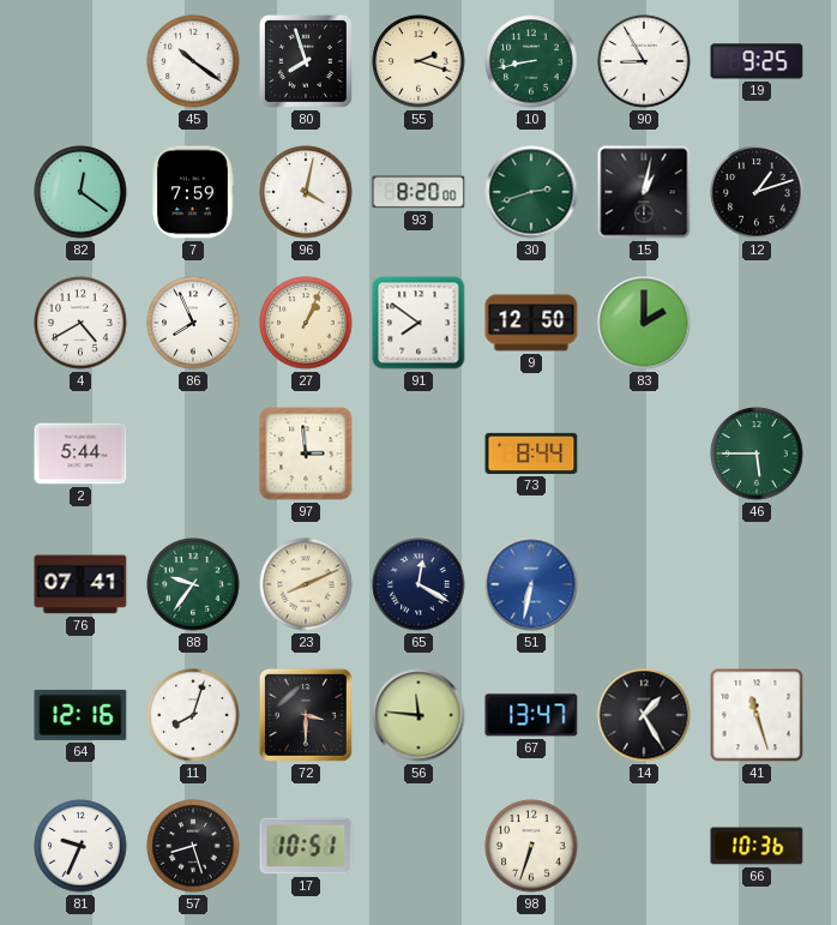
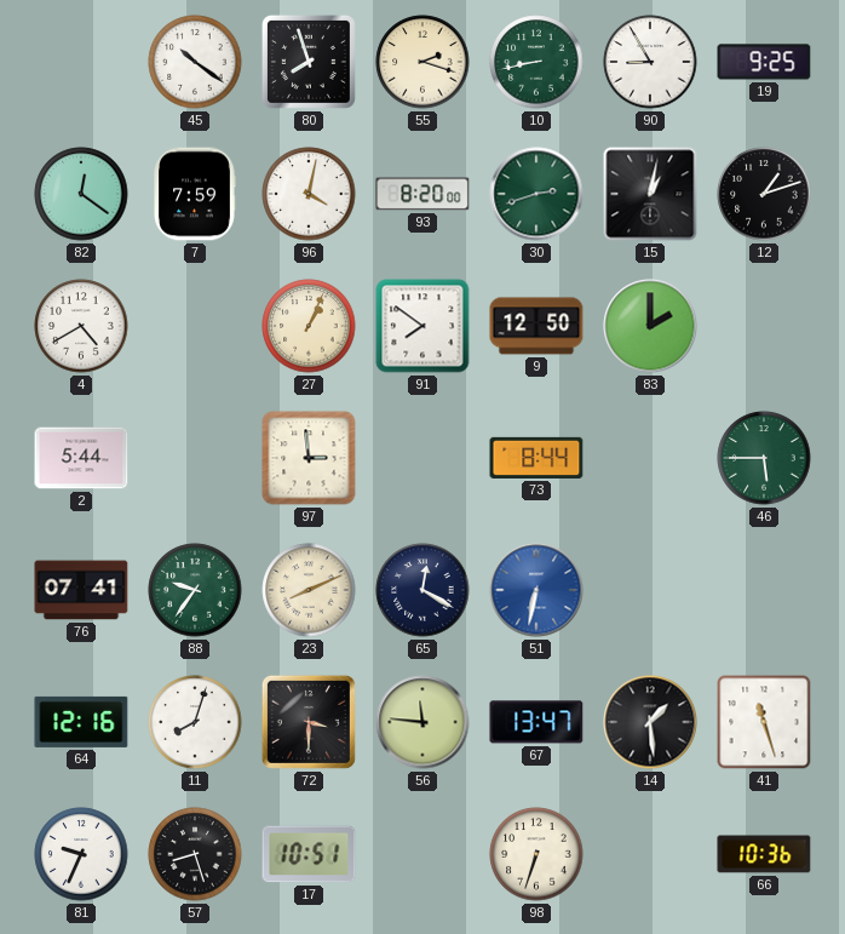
86: 7:56 -> none
14: 1:25 -> 1:29
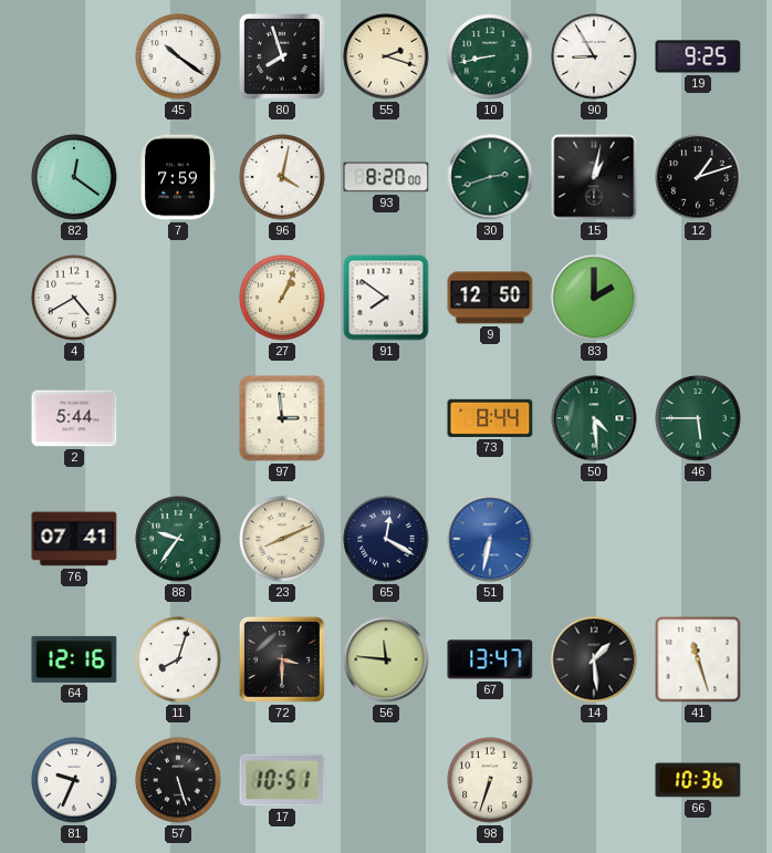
50: none -> 4:29
57: 8:27 -> 5:27
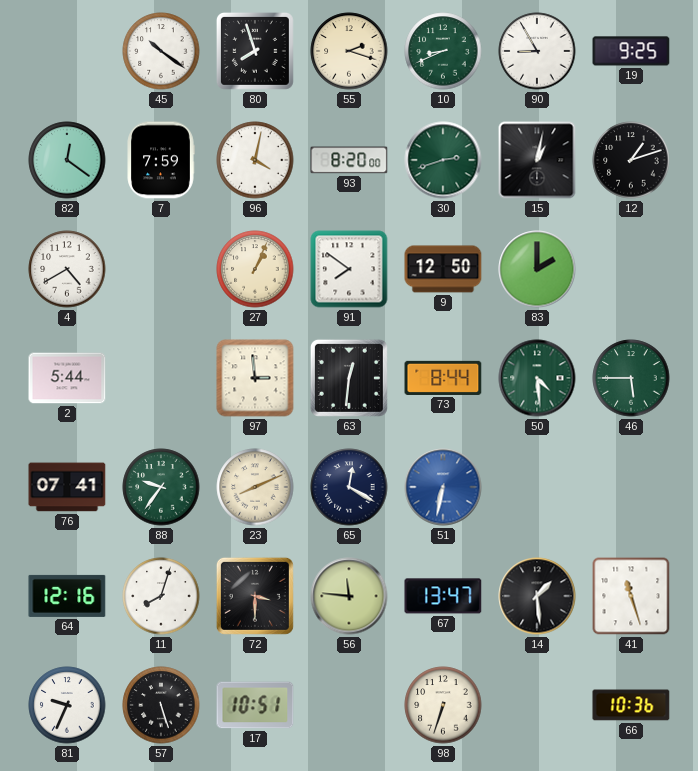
10: 8:43 -> 8:41
63: none -> 12:31
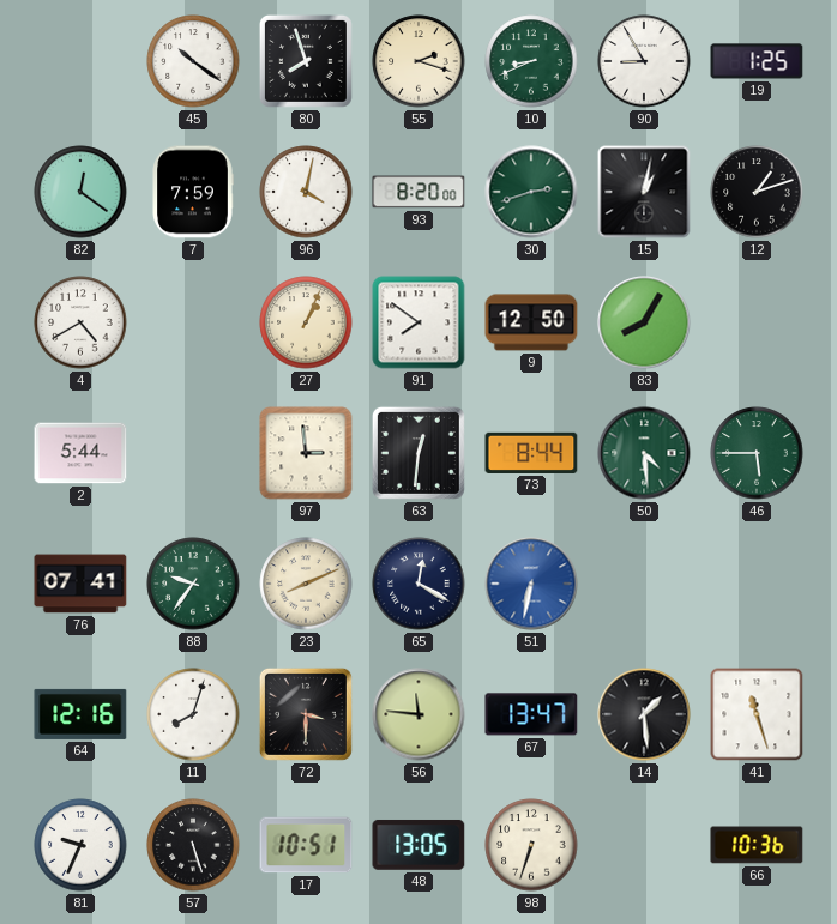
19: 9:25 -> 1:25
83: 2:00 -> 8:05
48: none -> 13:05
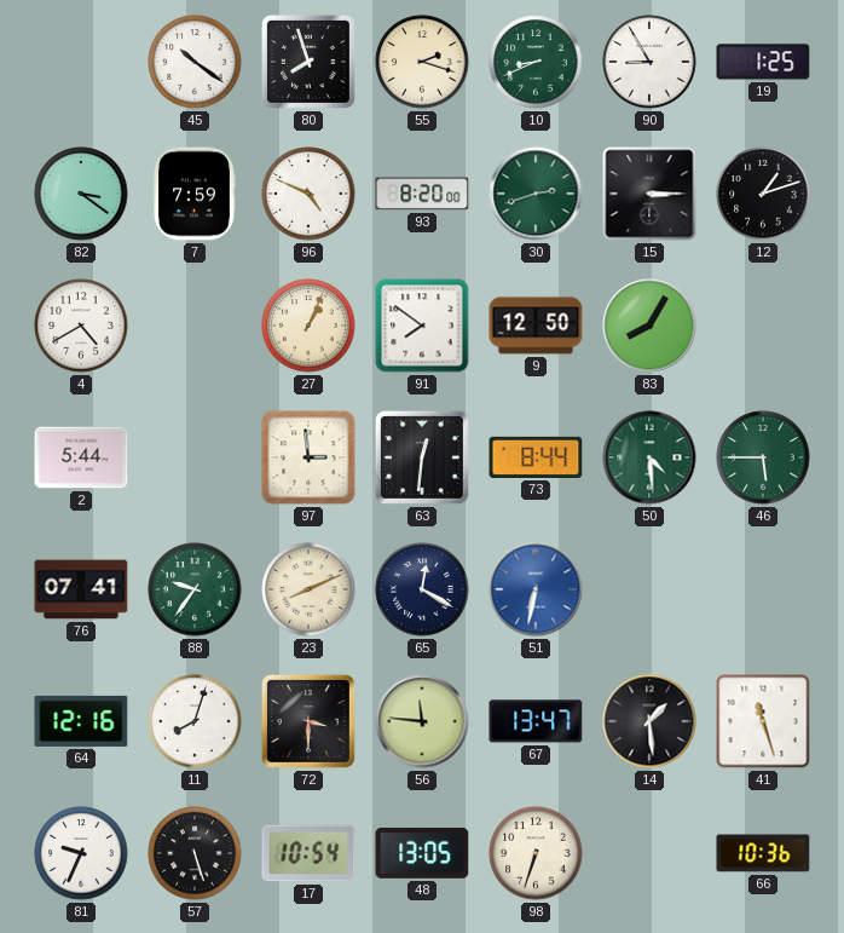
82: 12:21 -> 3:21
96: 4:02 -> 4:49
15: 1:02 -> 3:15
17: 10:51 -> 10:54
